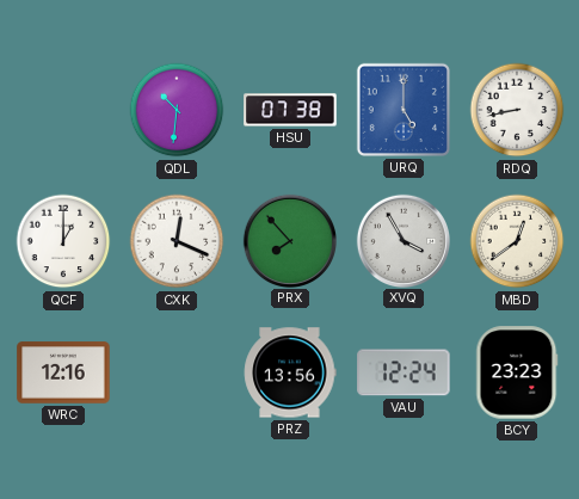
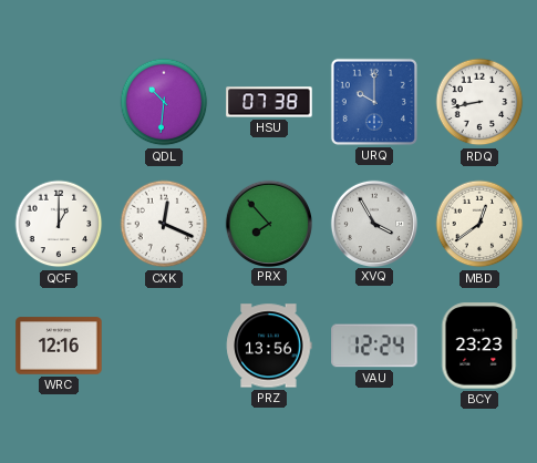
URQ: 5:00 -> 10:00
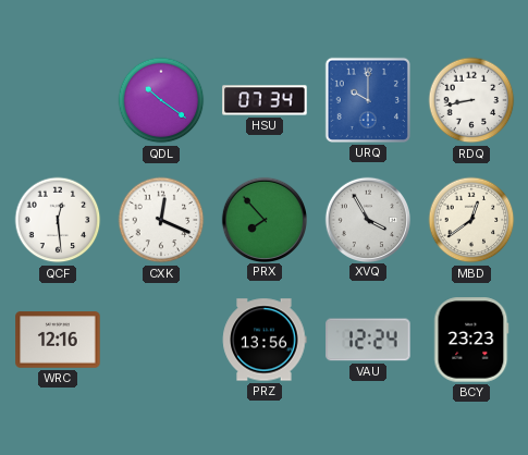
QDL: 10:31 -> 10:21
HSU: 07:38 -> 07:34
QCF: 1:00 -> 12:29
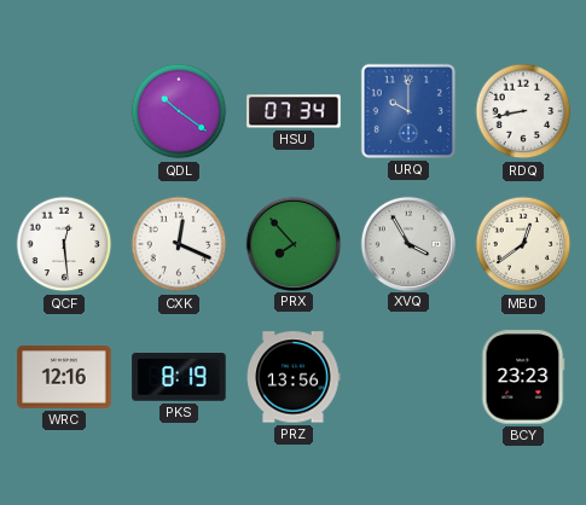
PKS: none -> 8:19
VAU: 12:24 -> none
